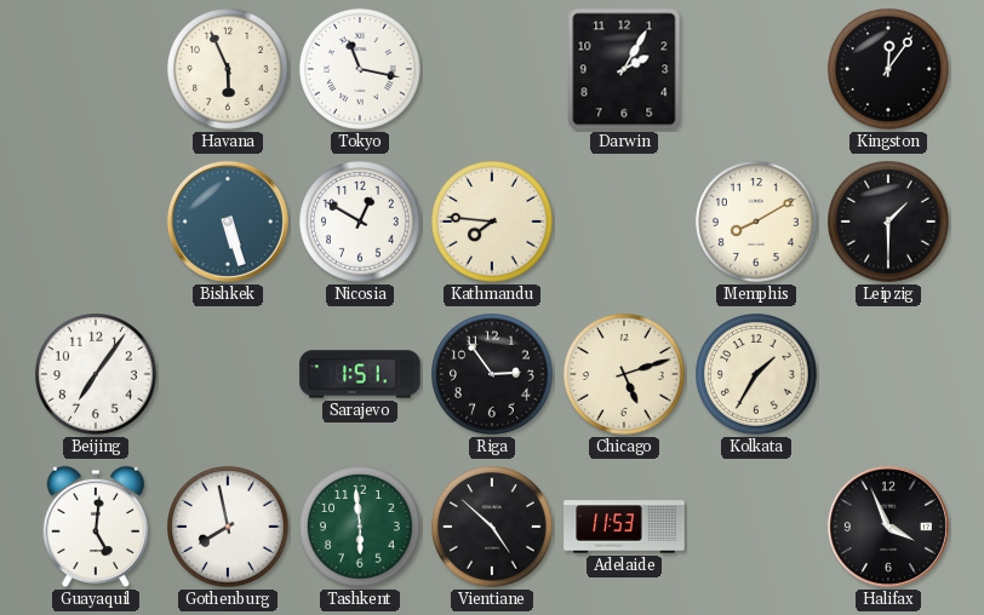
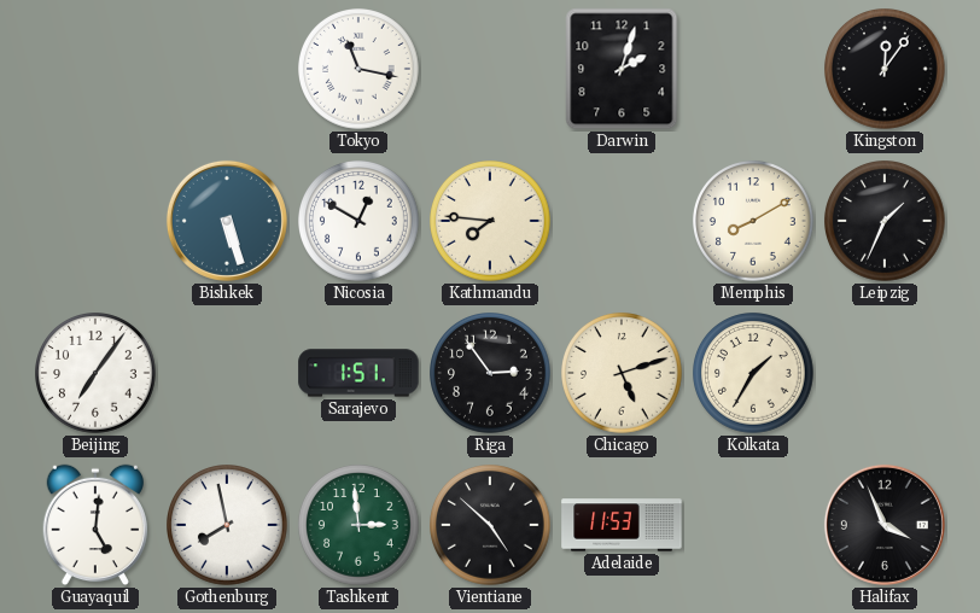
Havana: 5:56 -> none
Darwin: 2:05 -> 2:03
Leipzig: 1:30 -> 1:34
Tashkent: 5:59 -> 2:59
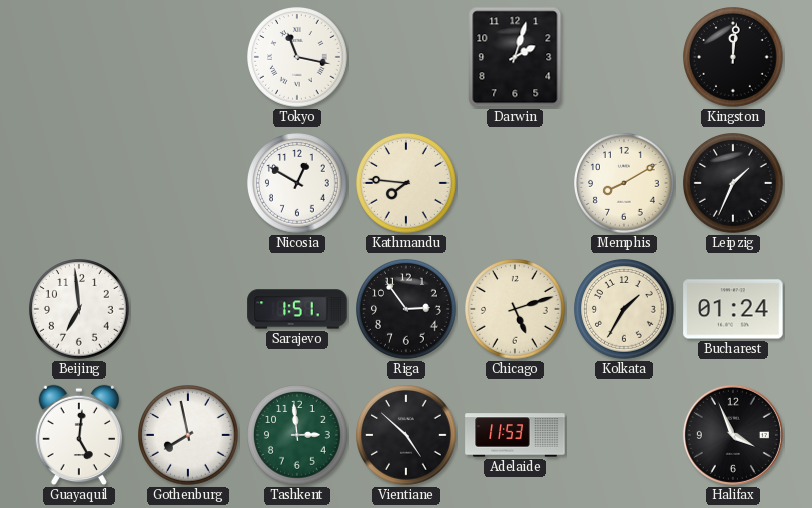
Kingston: 12:06 -> 12:01
Bishkek: 5:27 -> none
Beijing: 7:06 -> 6:59
Bucharest: none -> 01:24
